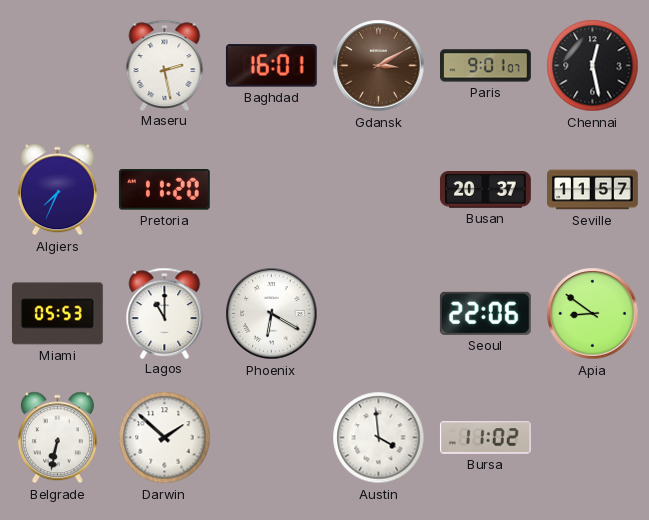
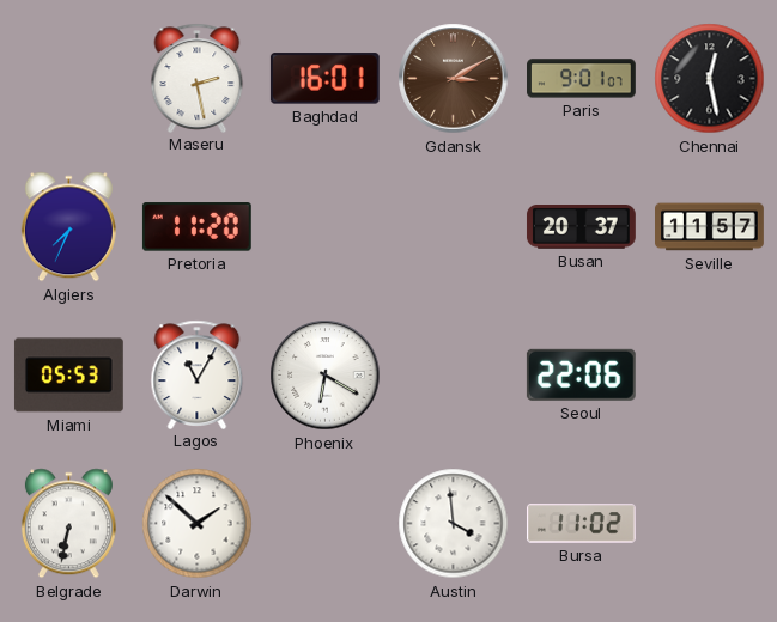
Lagos: 11:00 -> 11:05
Apia: 8:51 -> none
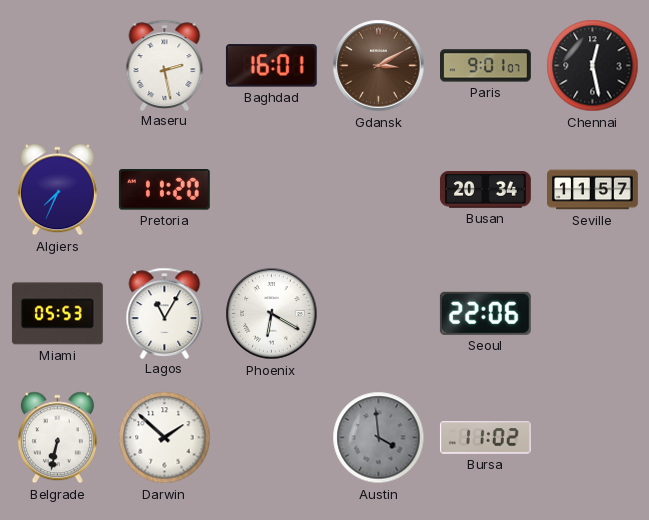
Busan: 20:37 -> 20:34
Austin dial: white -> grey
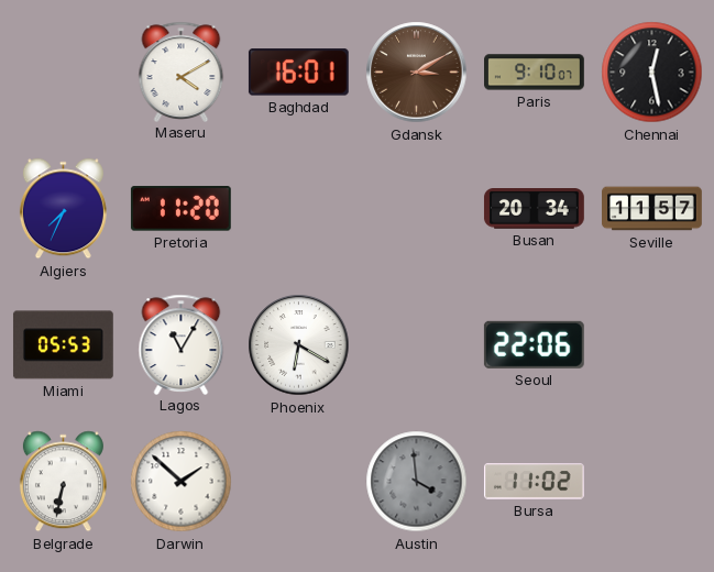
Maseru: 2:28 -> 4:10
Paris: 9:01 -> 9:10
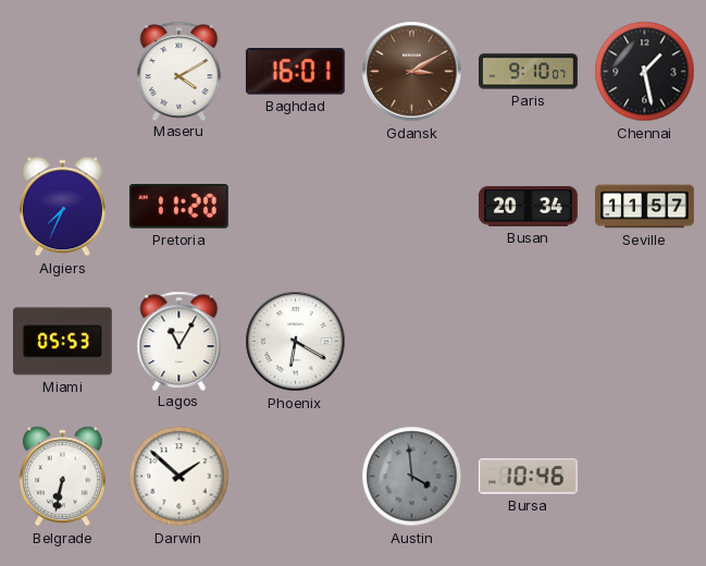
Chennai: 12:28 -> 1:28
Seoul: 22:06 -> none
Bursa: 11:02 -> 10:46
